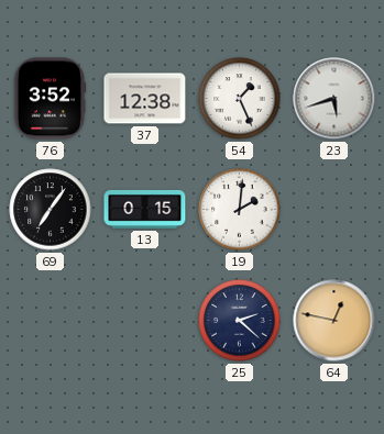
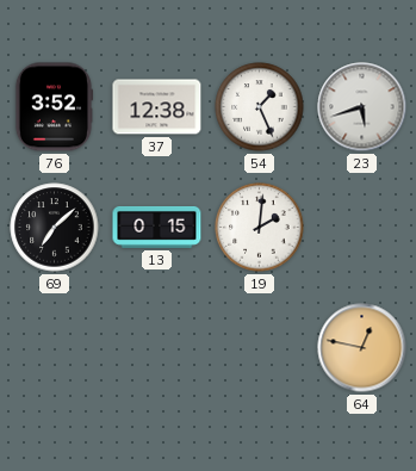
69: 7:06 -> 7:08
25: 2:22 -> none
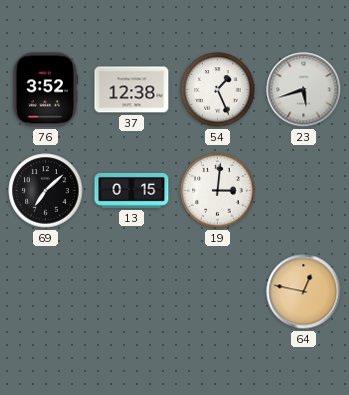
19: 2:01 -> 3:01
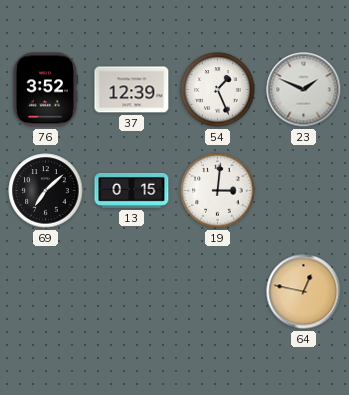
37: 12:38 -> 12:39
23: 5:42 -> 1:49
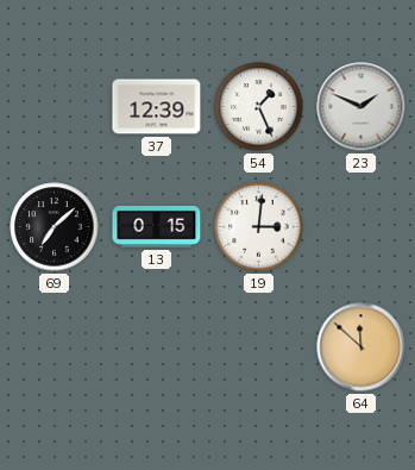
76: 3:52 -> none
64: 12:47 -> 11:52
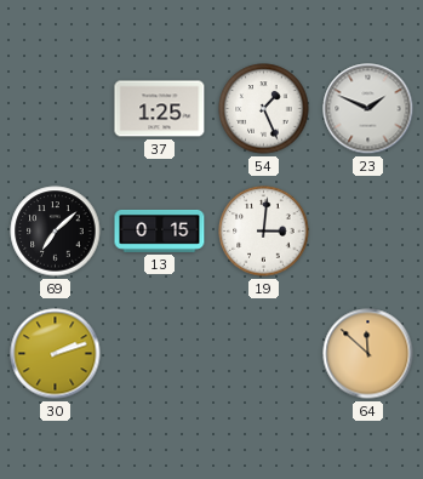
37: 12:39 -> 1:25
30: none -> 2:12
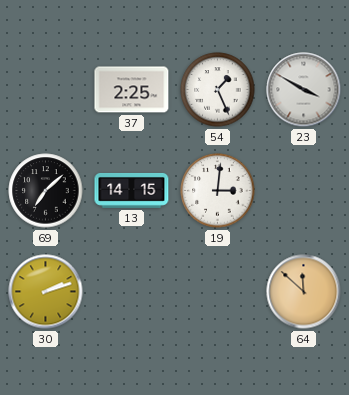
37: 1:25 -> 2:25
23: 1:49 -> 3:50
13: 0:15 -> 14:15
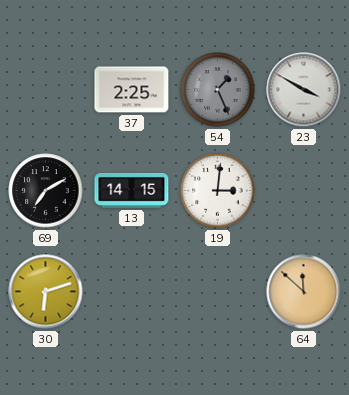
54 dial: white -> grey
69: 7:08 -> 7:10
30: 2:12 -> 6:12
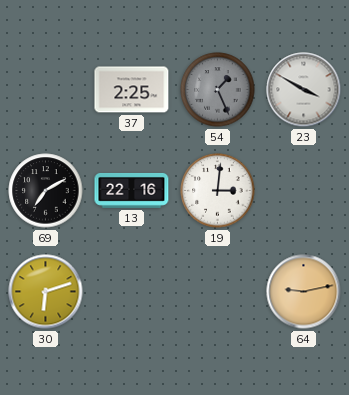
13: 14:15 -> 22:16
64: 11:52 -> 9:13
